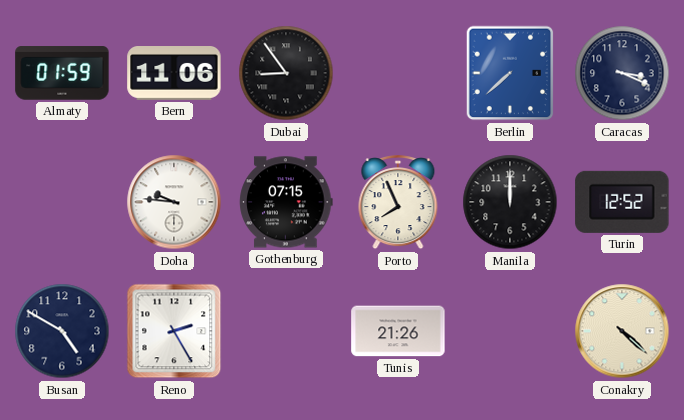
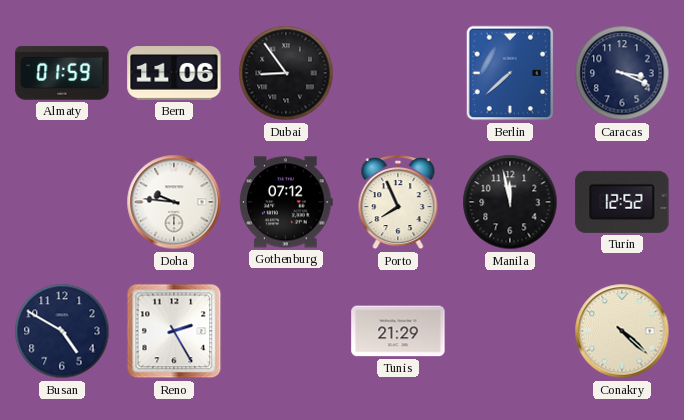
Gothenburg: 07:15 -> 07:12
Manila: 12:00 -> 11:58
Tunis: 21:26 -> 21:29
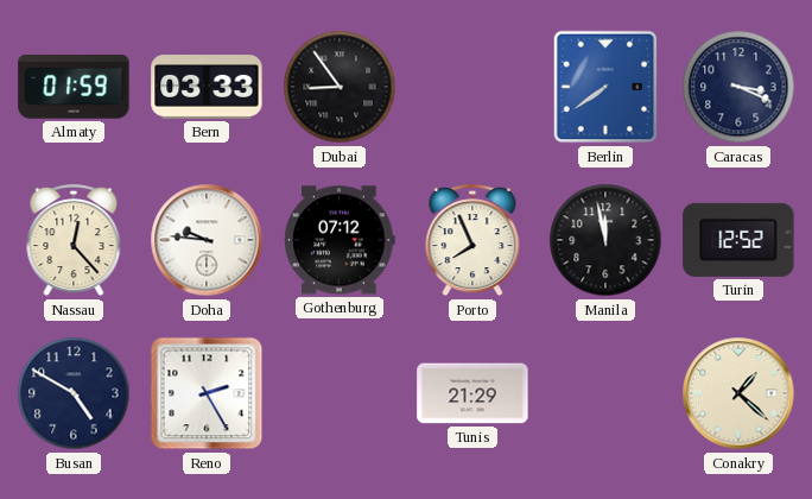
Bern: 11:06 -> 03:33
Berlin: 7:38 -> 7:39
Nassau: none -> 12:23
Conakry: 4:22 -> 1:22
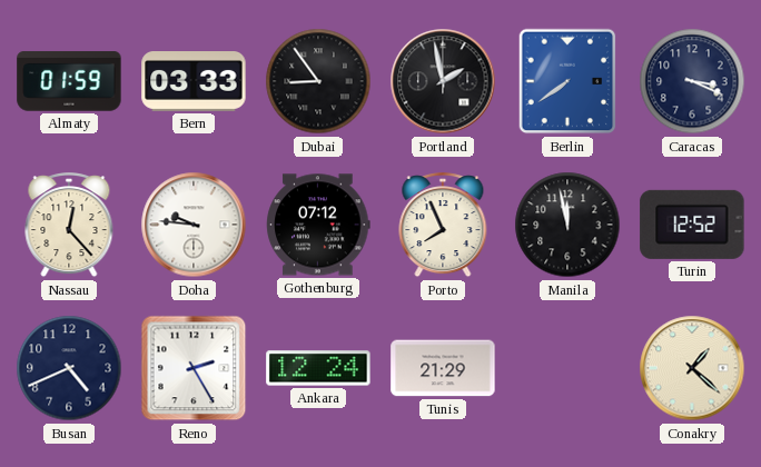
Portland: none -> 1:58
Busan: 4:50 -> 4:41
Ankara: none -> 12:24
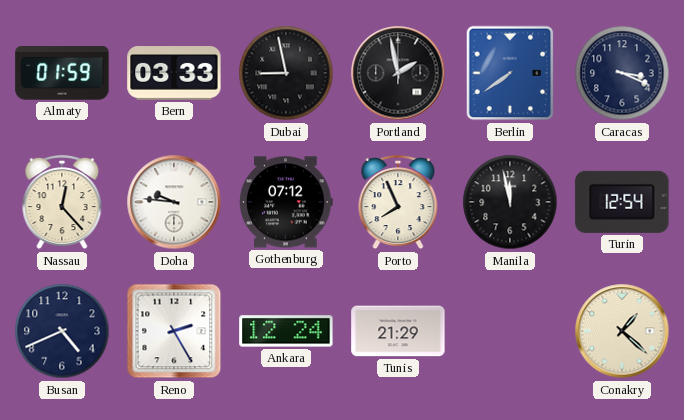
Dubai: 8:54 -> 8:58
Turin: 12:52 -> 12:54
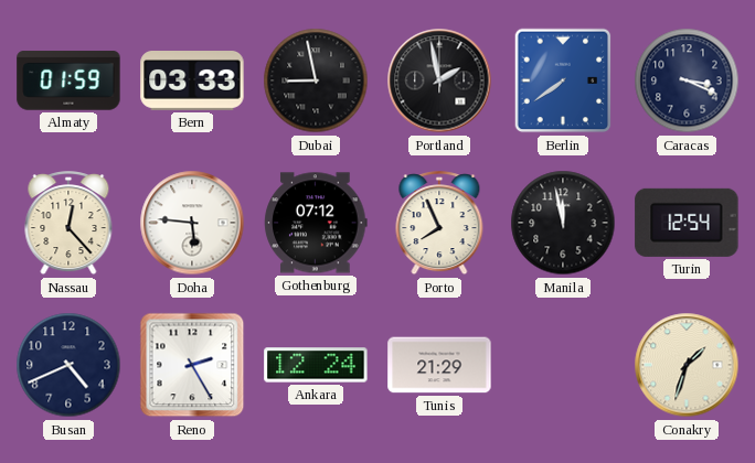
Doha: 9:46 -> 5:46
Conakry: 1:22 -> 1:33
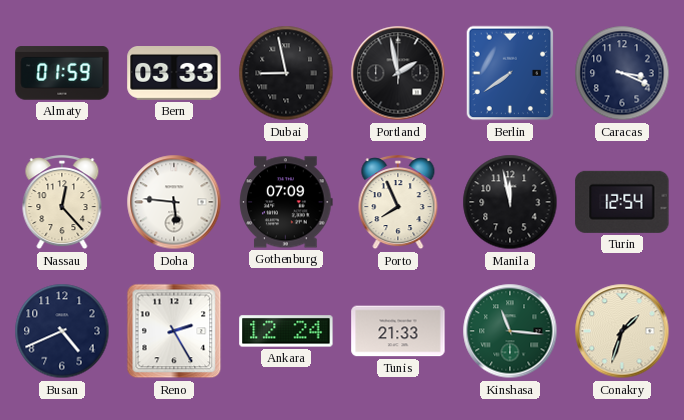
Gothenburg: 07:12 -> 07:09
Tunis: 21:29 -> 21:33
Kinshasa: none -> 11:16
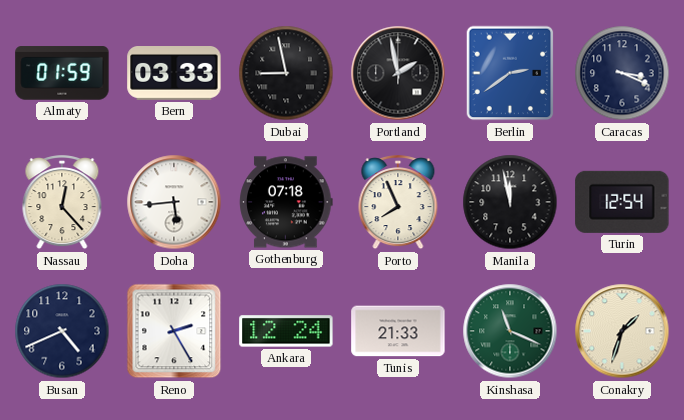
Berlin: 7:39 -> 2:39
Doha: 5:46 -> 5:44
Gothenburg: 07:09 -> 07:18
Kinshasa: 11:16 -> 11:19
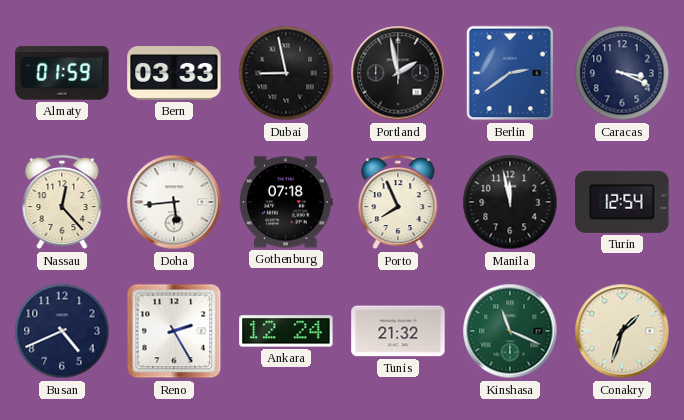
Tunis: 21:33 -> 21:32
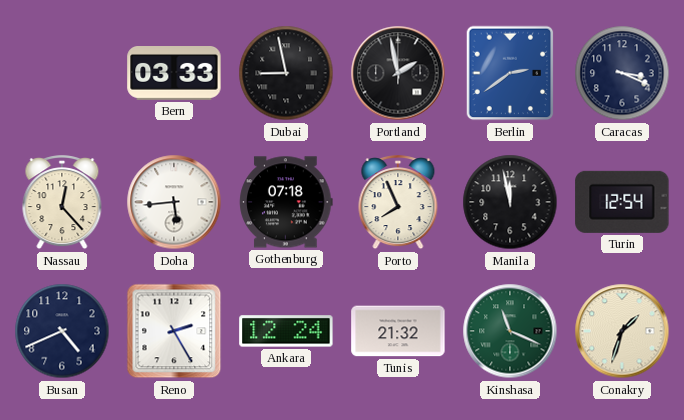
Almaty: 01:59 -> none
